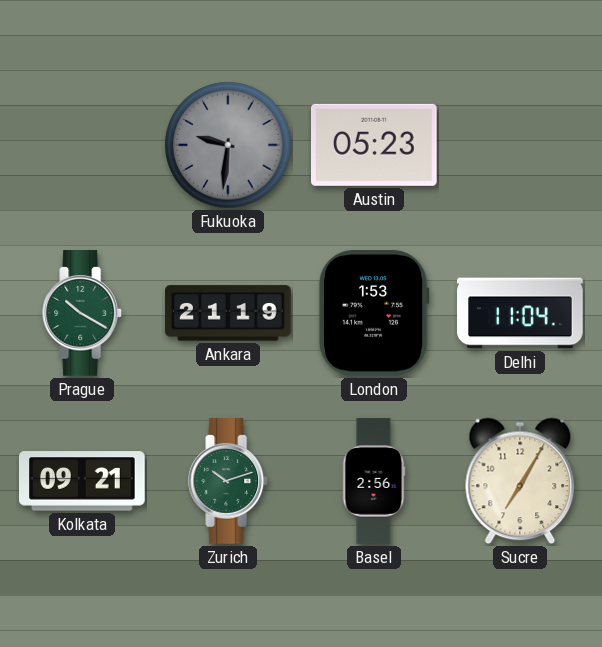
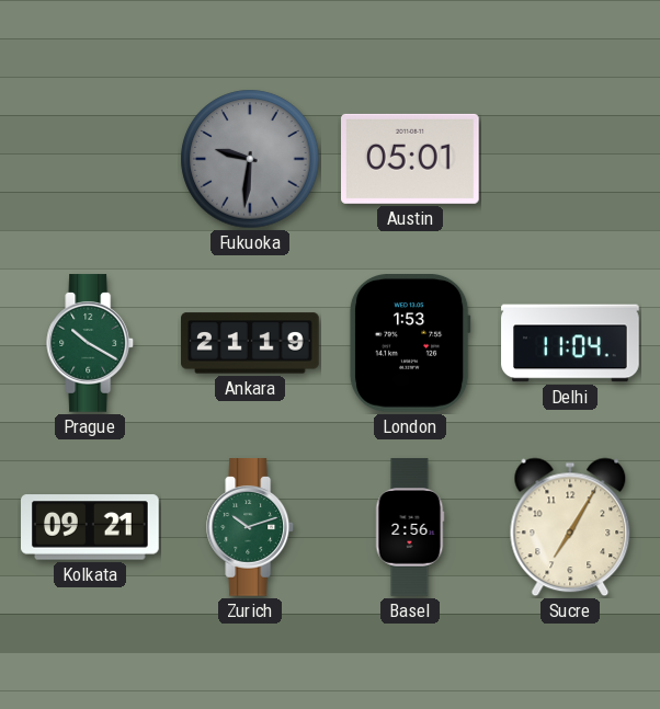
Austin: 05:23 -> 05:01
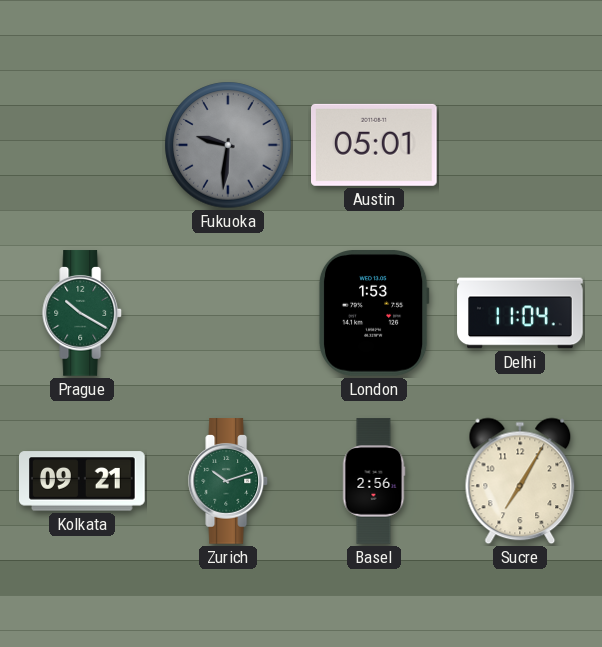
Ankara: 21:19 -> none
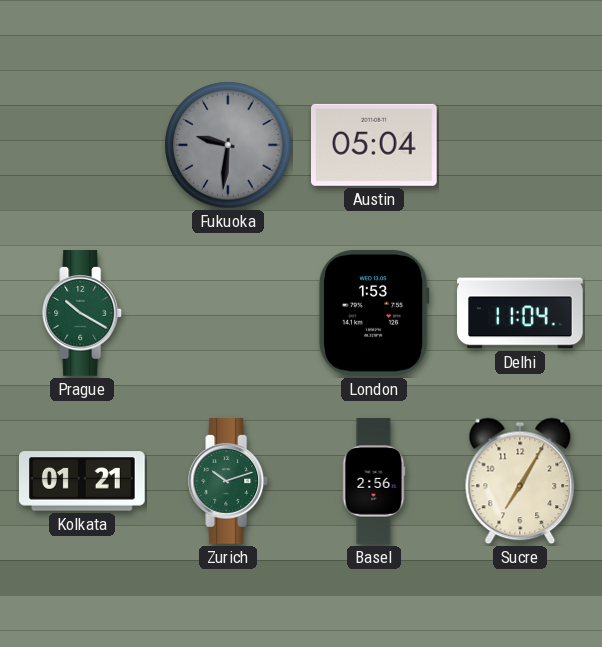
Austin: 05:01 -> 05:04
Kolkata: 09:21 -> 01:21
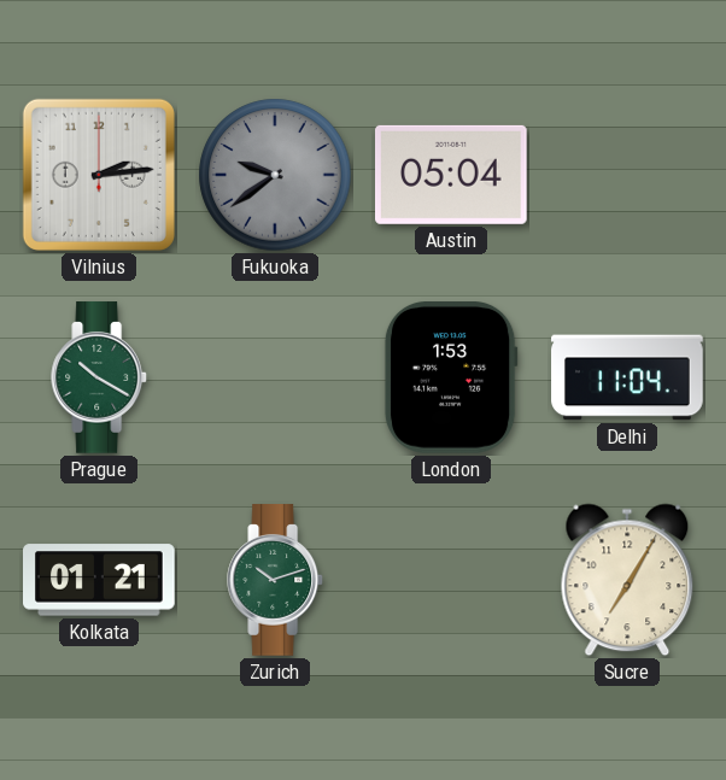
Vilnius: none -> 2:14
Fukuoka: 9:31 -> 9:39
Basel: 2:56 -> none
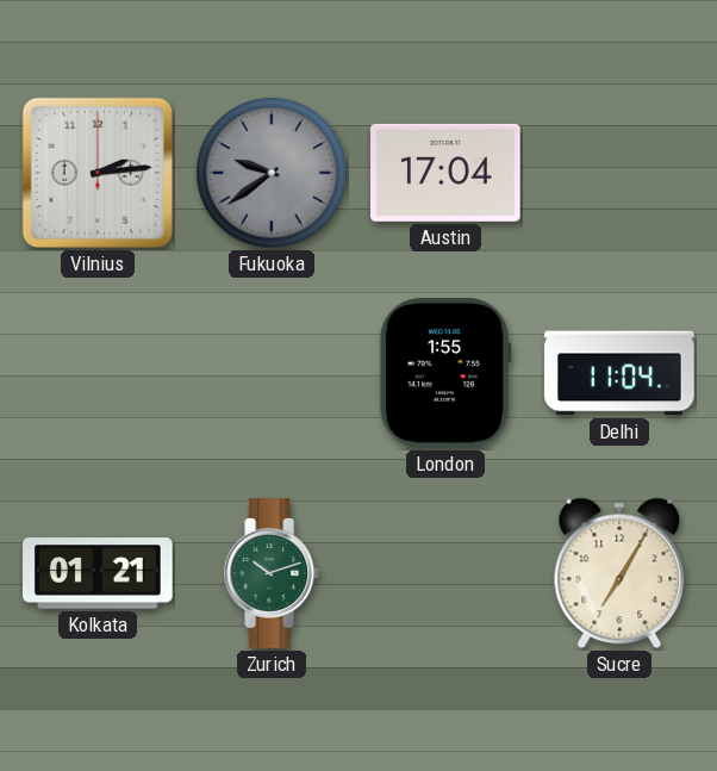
Austin: 05:04 -> 17:04
Prague: 10:20 -> none
London: 1:53 -> 1:55
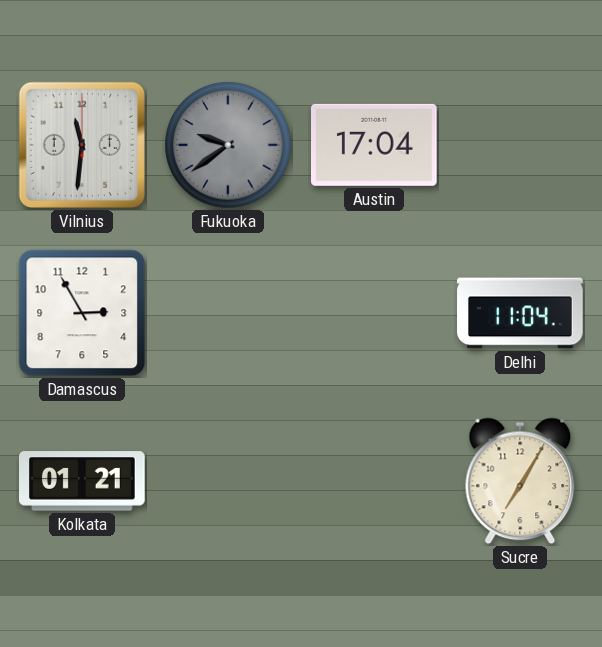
Vilnius: 2:14 -> 11:31
Damascus: none -> 2:55
London: 1:55 -> none
Zurich: 10:12 -> none
